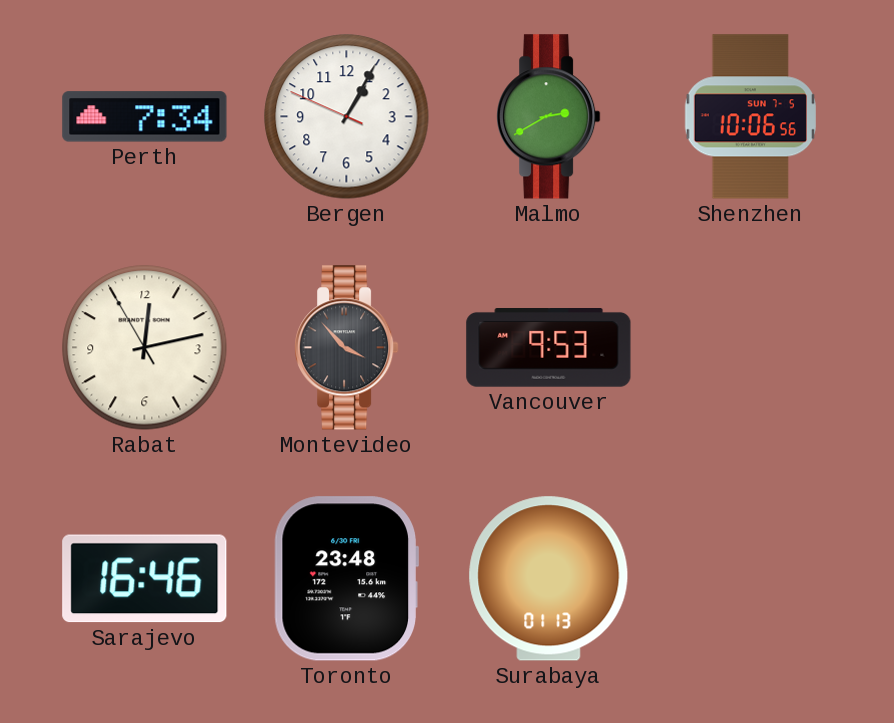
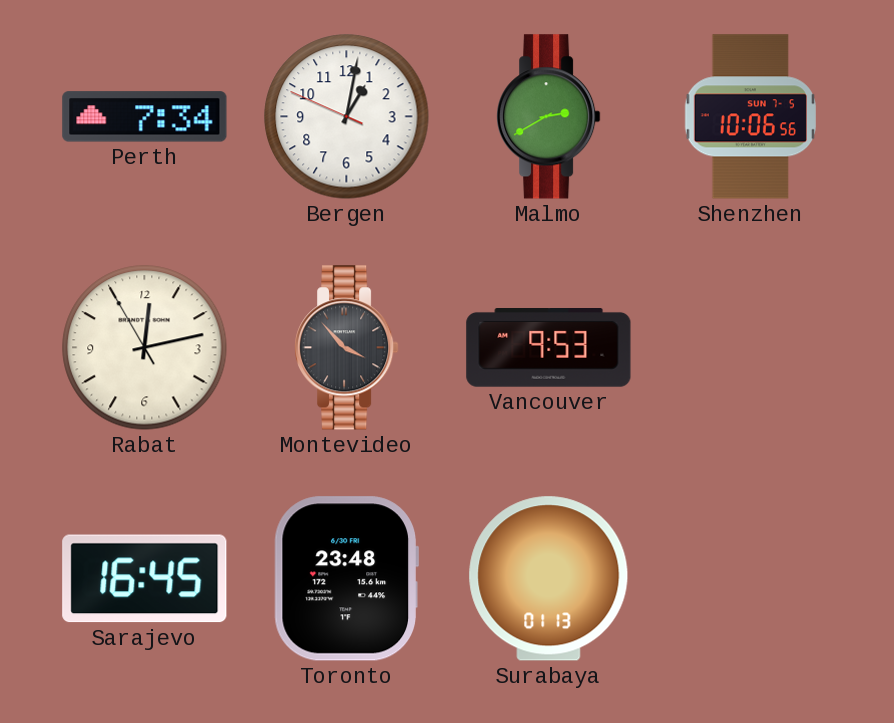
Bergen: 1:04 -> 1:01
Sarajevo: 16:46 -> 16:45
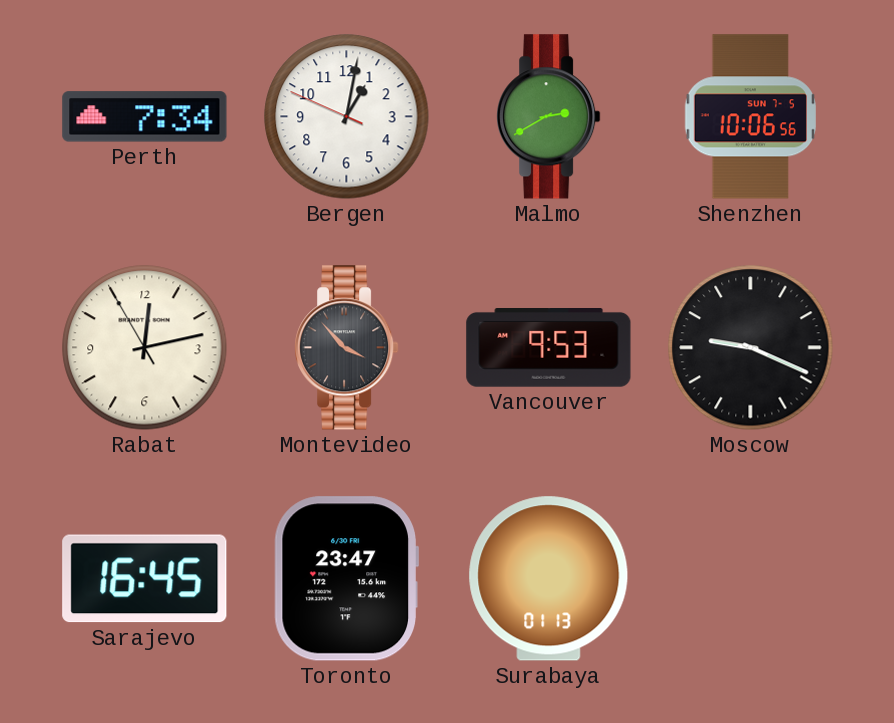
Moscow: none -> 9:19
Toronto: 23:48 -> 23:47
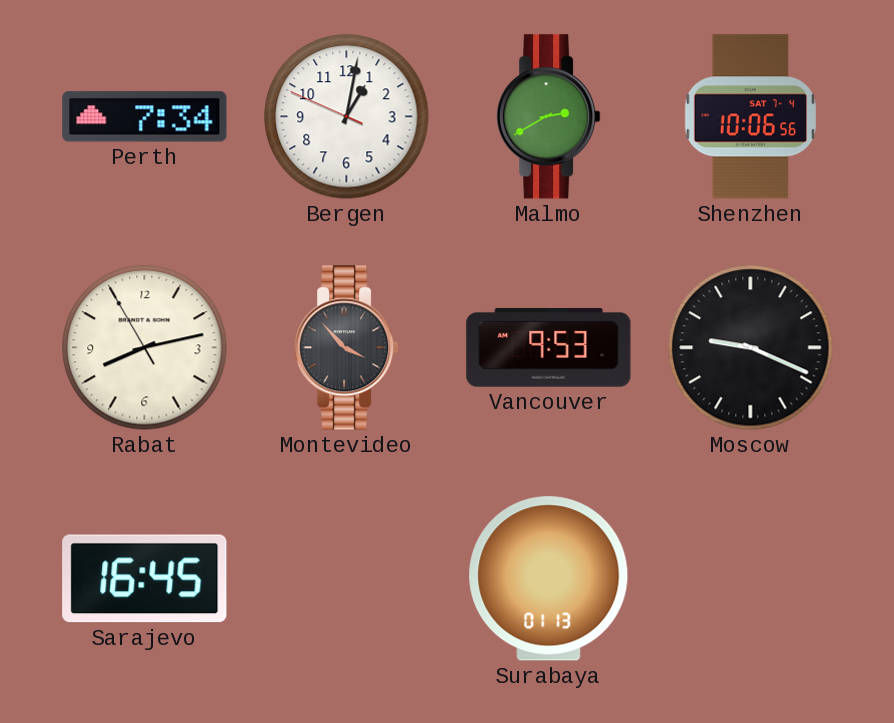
Shenzhen date: SUN 7-5 -> SAT 7-4
Rabat: 12:12 -> 8:12
Toronto: 23:47 -> none
